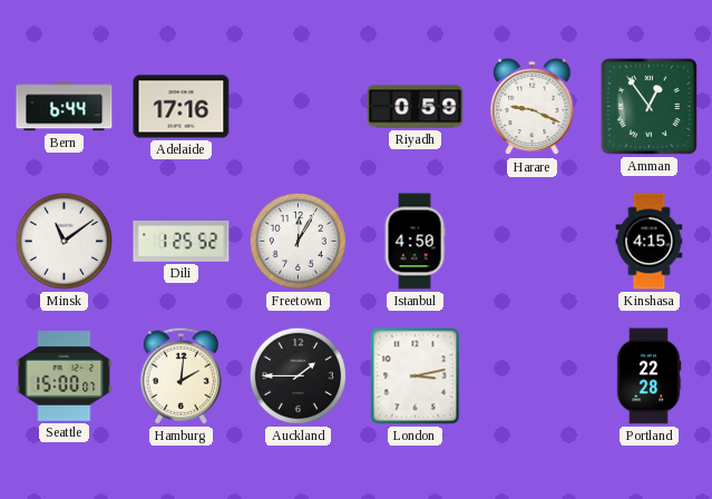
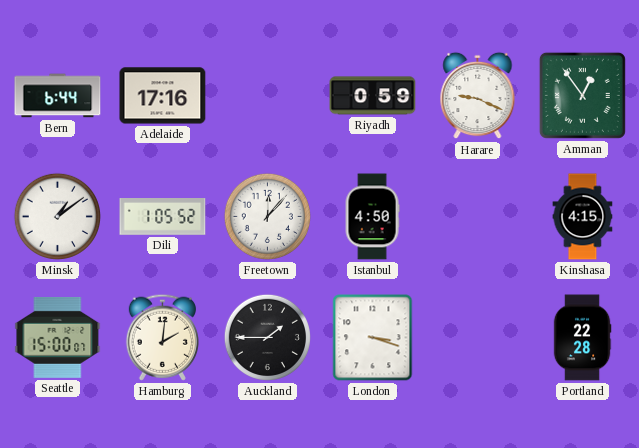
Minsk: 11:09 -> 1:09
Dili: 1:25 -> 1:05
Freetown: 12:05 -> 12:07
London: 3:13 -> 3:18
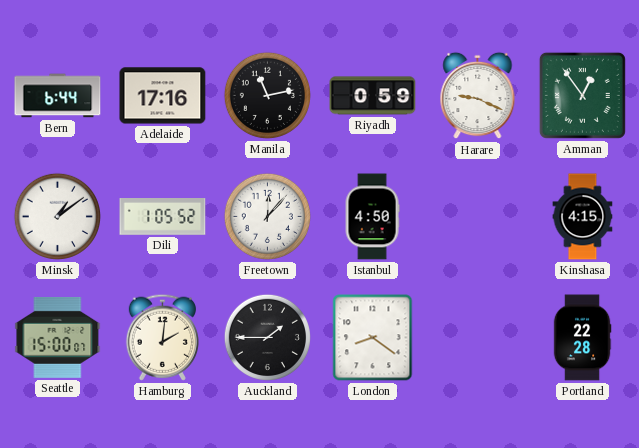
Manila: none -> 11:13
London: 3:18 -> 8:21
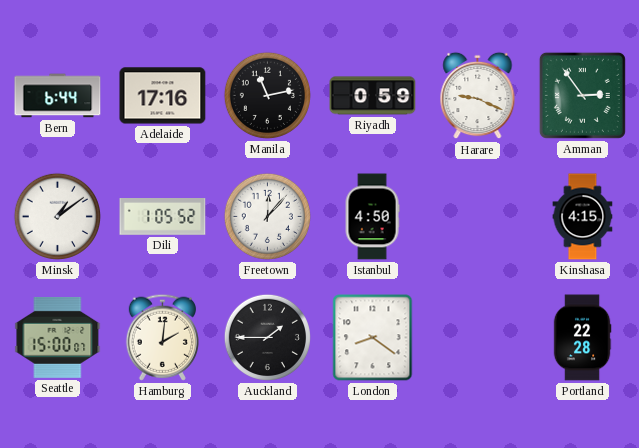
Amman: 12:54 -> 2:54
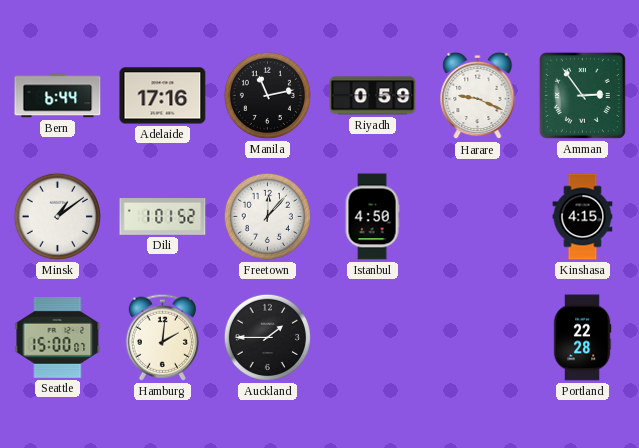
Dili: 1:05 -> 1:01
London: 8:21 -> none
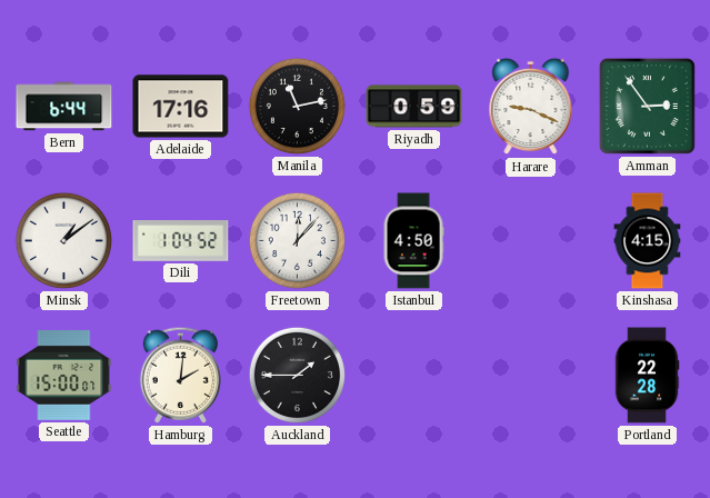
Dili: 1:01 -> 1:04
